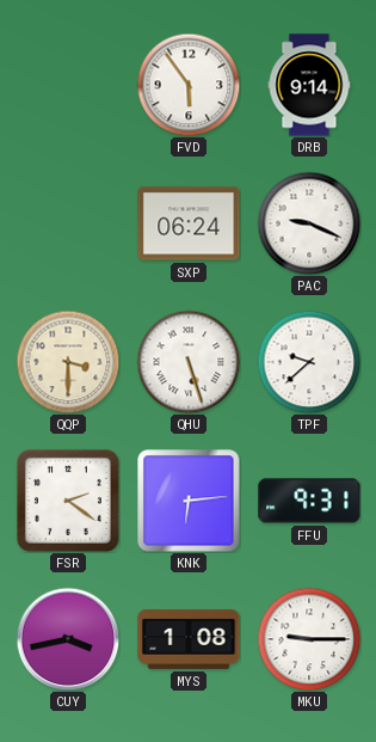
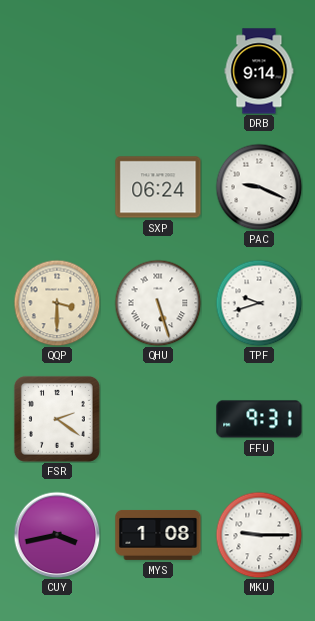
FVD: 5:54 -> none
TPF: 9:38 -> 9:42
KNK: 6:14 -> none
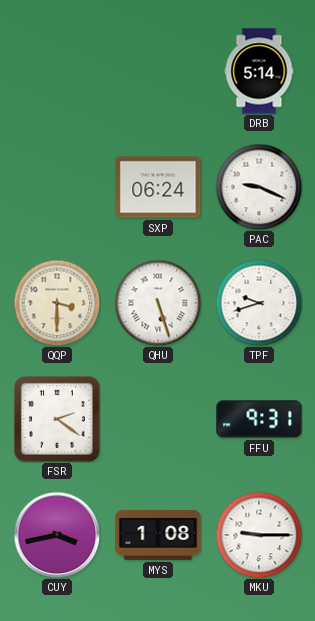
DRB: 9:14 -> 5:14
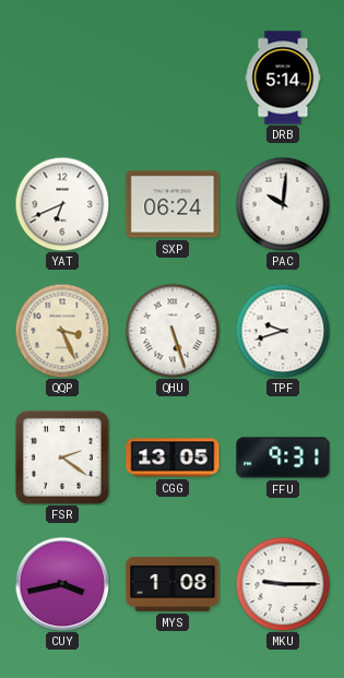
YAT: none -> 6:41
PAC: 9:19 -> 10:01
QQP: 3:30 -> 3:26
CGG: none -> 13:05
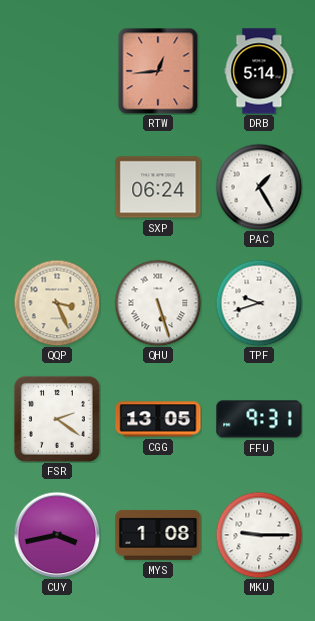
RTW: none -> 12:44
YAT: 6:41 -> none
PAC: 10:01 -> 1:25
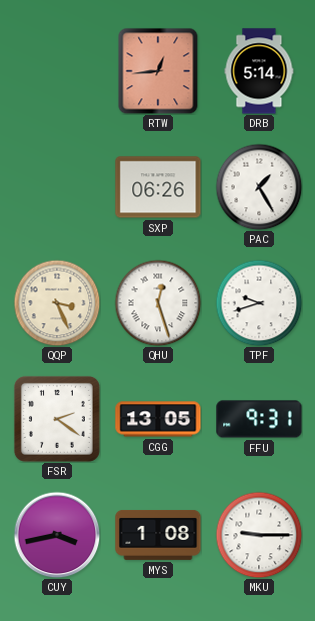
SXP: 06:24 -> 06:26
QHU: 5:27 -> 12:27
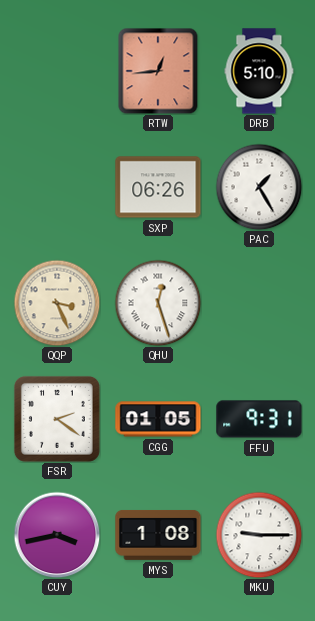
DRB: 5:14 -> 5:10
TPF: 9:42 -> none
CGG: 13:05 -> 01:05
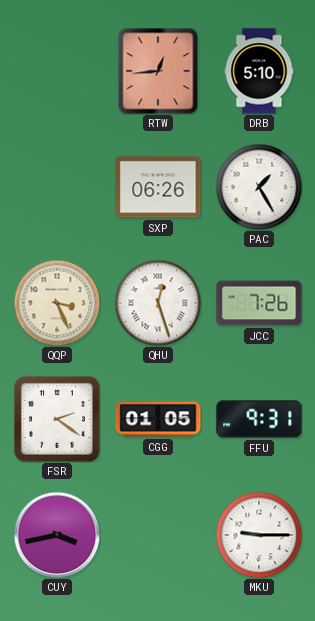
JCC: none -> 7:26
MYS: 1:08 -> none
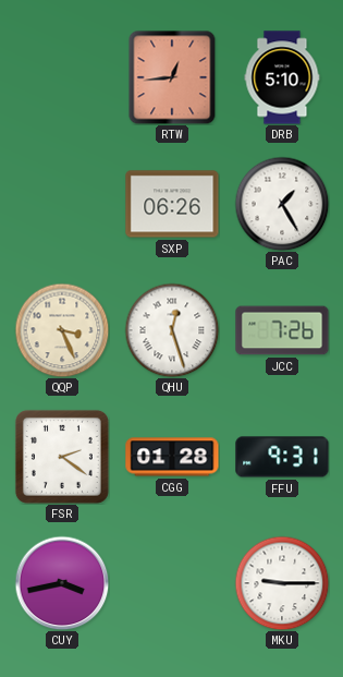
CGG: 01:05 -> 01:28
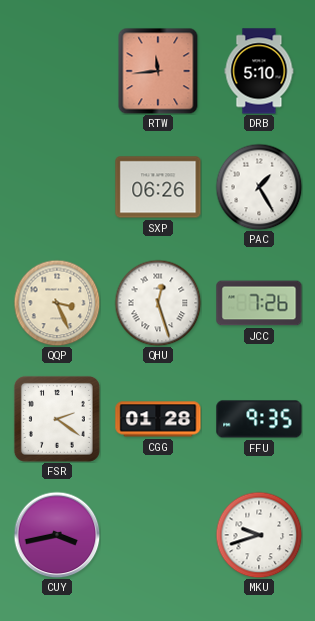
RTW: 12:44 -> 11:44
FFU: 9:31 -> 9:35
MKU: 9:15 -> 9:42
